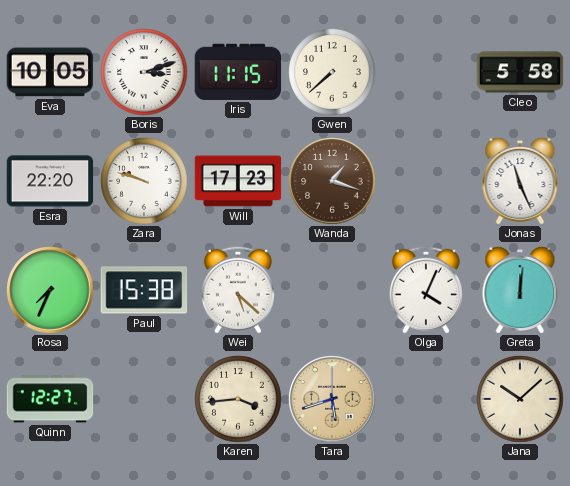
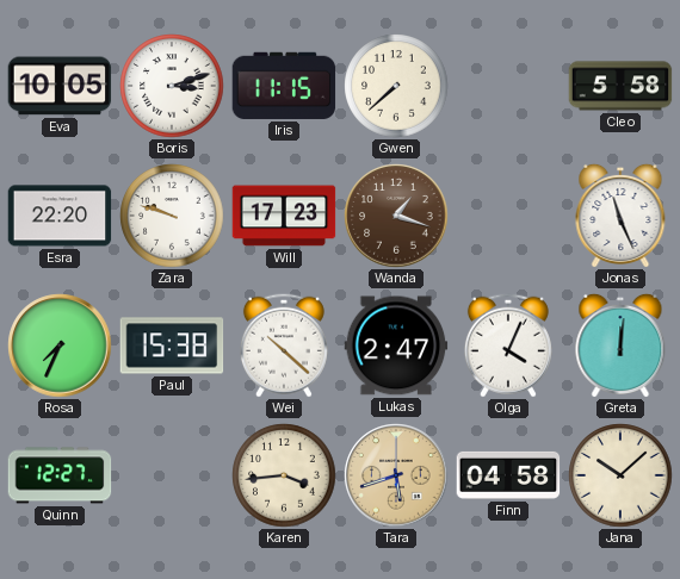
Wei: 5:22 -> 10:22
Lukas: none -> 2:47
Finn: none -> 04:58
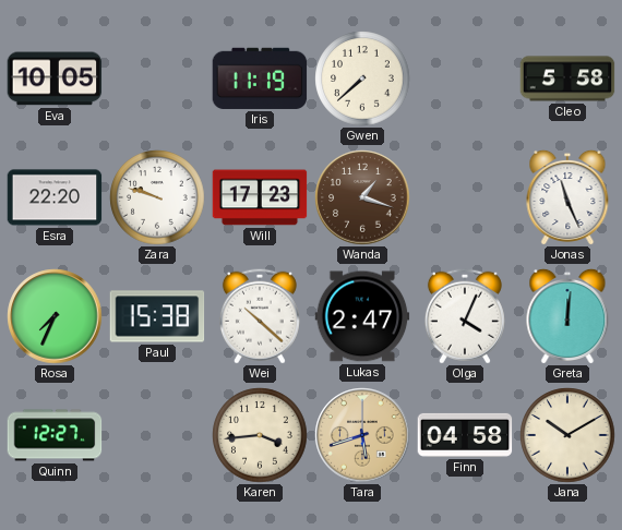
Boris: 3:12 -> none
Iris: 11:15 -> 11:19
Jana: 10:08 -> 10:10
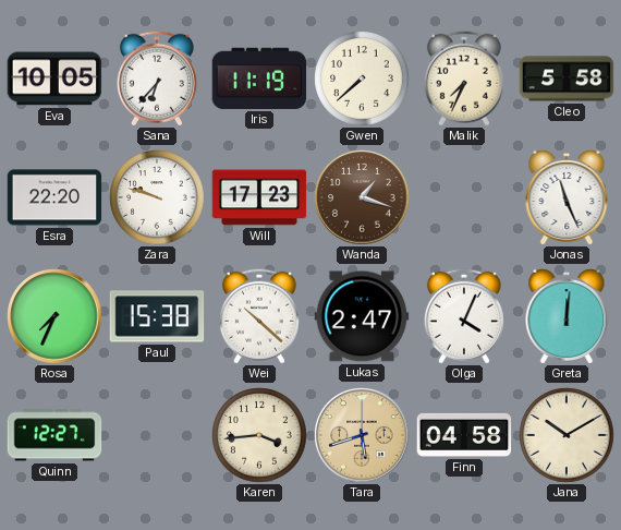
Sana: none -> 6:37
Malik: none -> 7:34
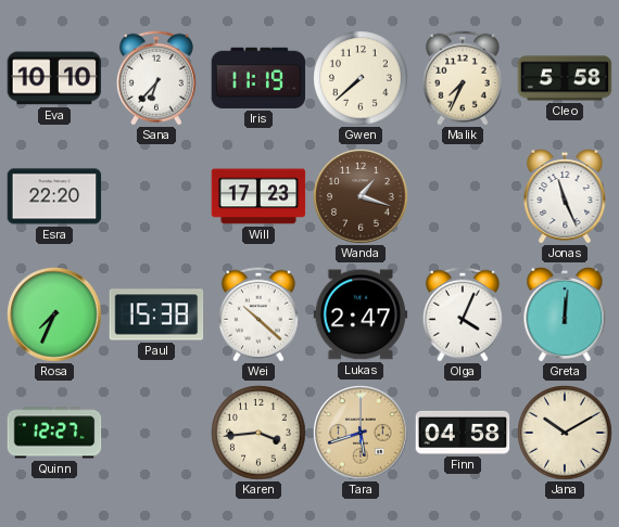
Eva: 10:05 -> 10:10
Zara: 9:48 -> none
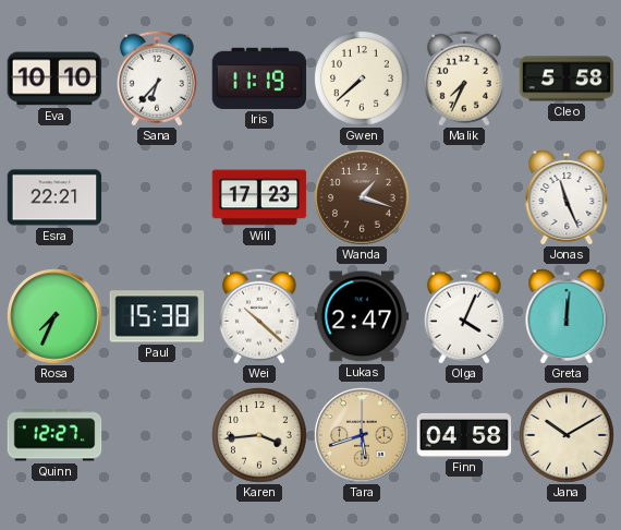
Esra: 22:20 -> 22:21
